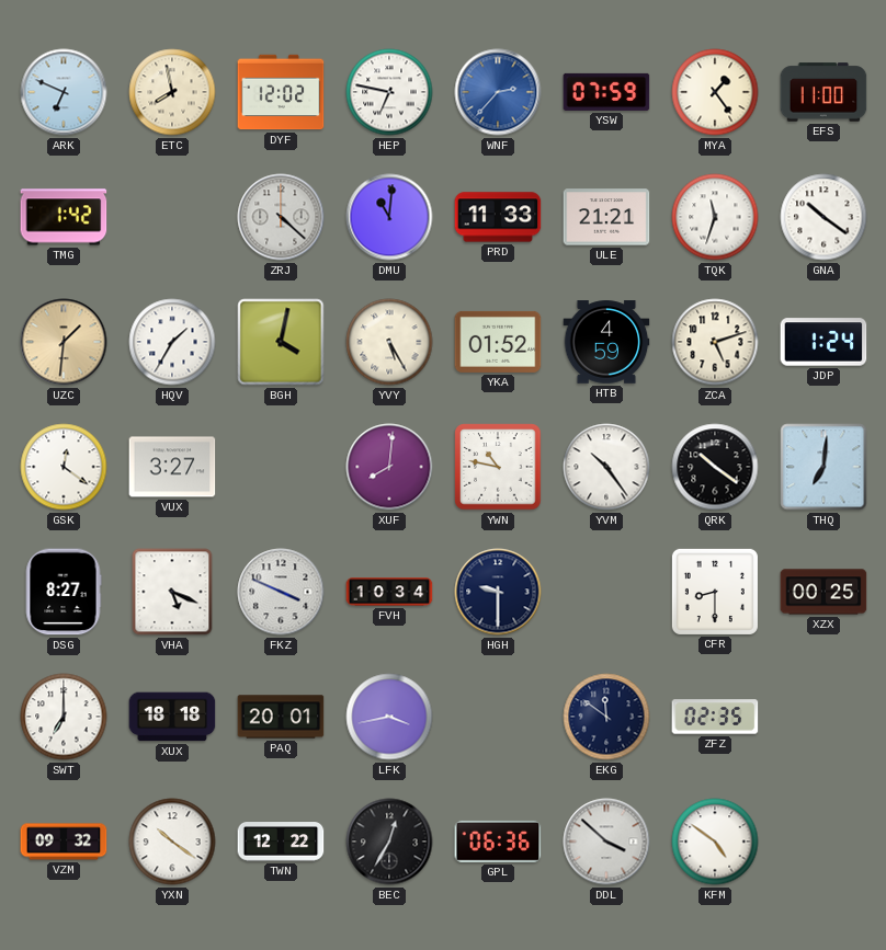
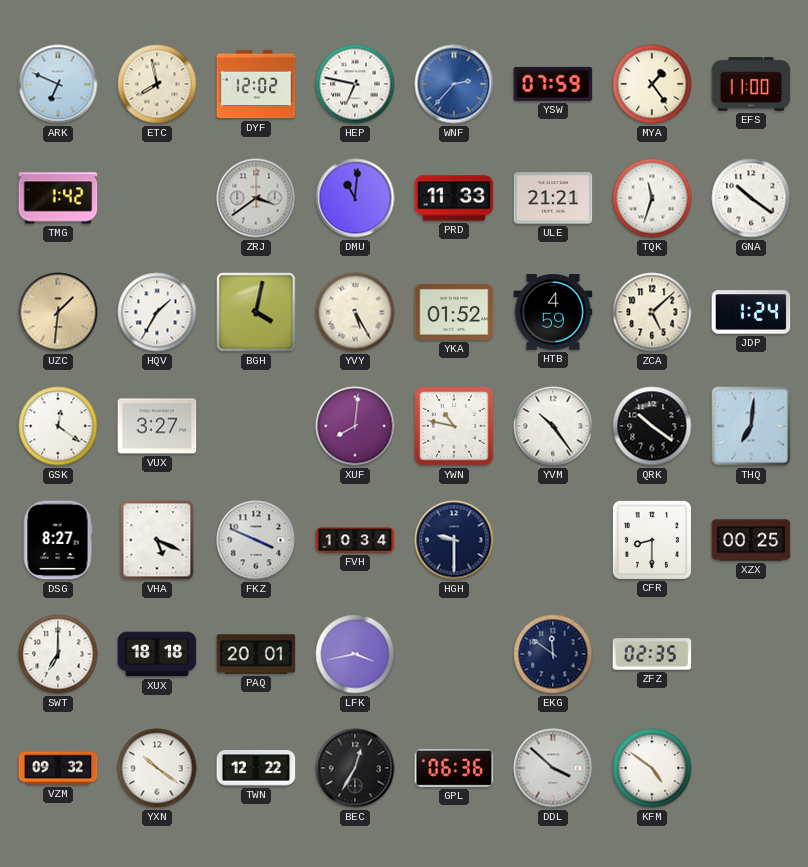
ZRJ: 4:22 -> 3:39
ZCA: 5:12 -> 5:08
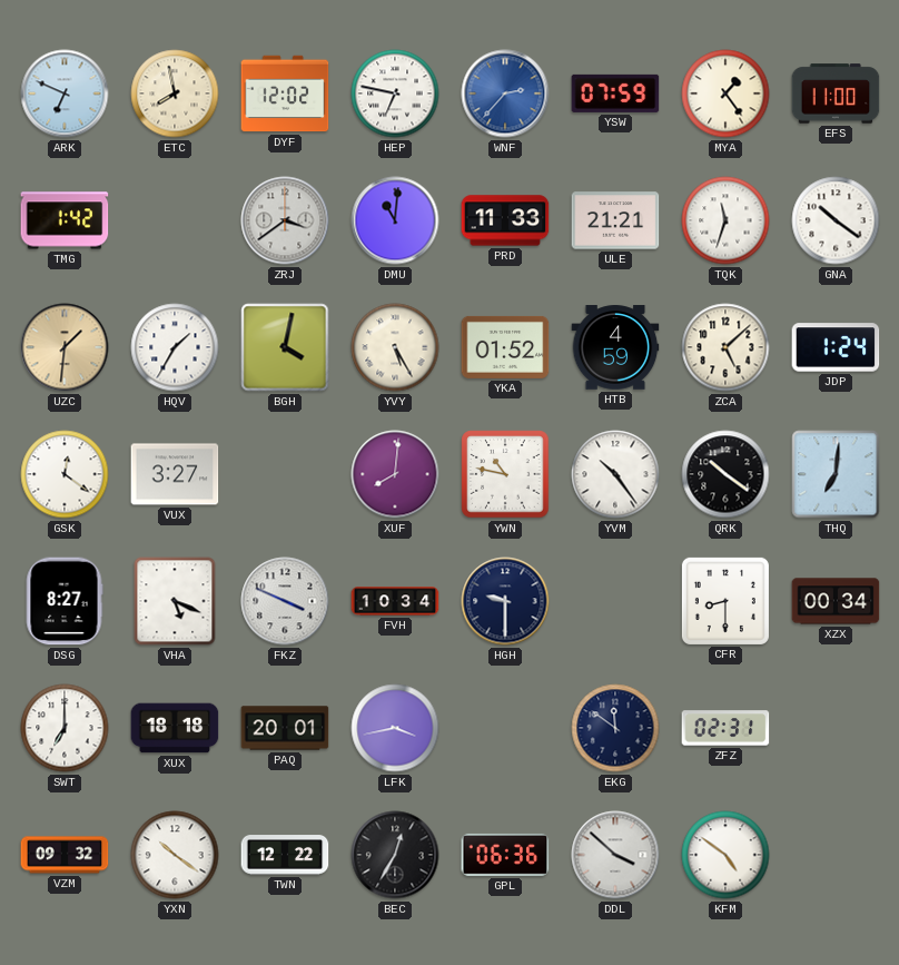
XZX: 00:25 -> 00:34
ZFZ: 02:35 -> 02:31
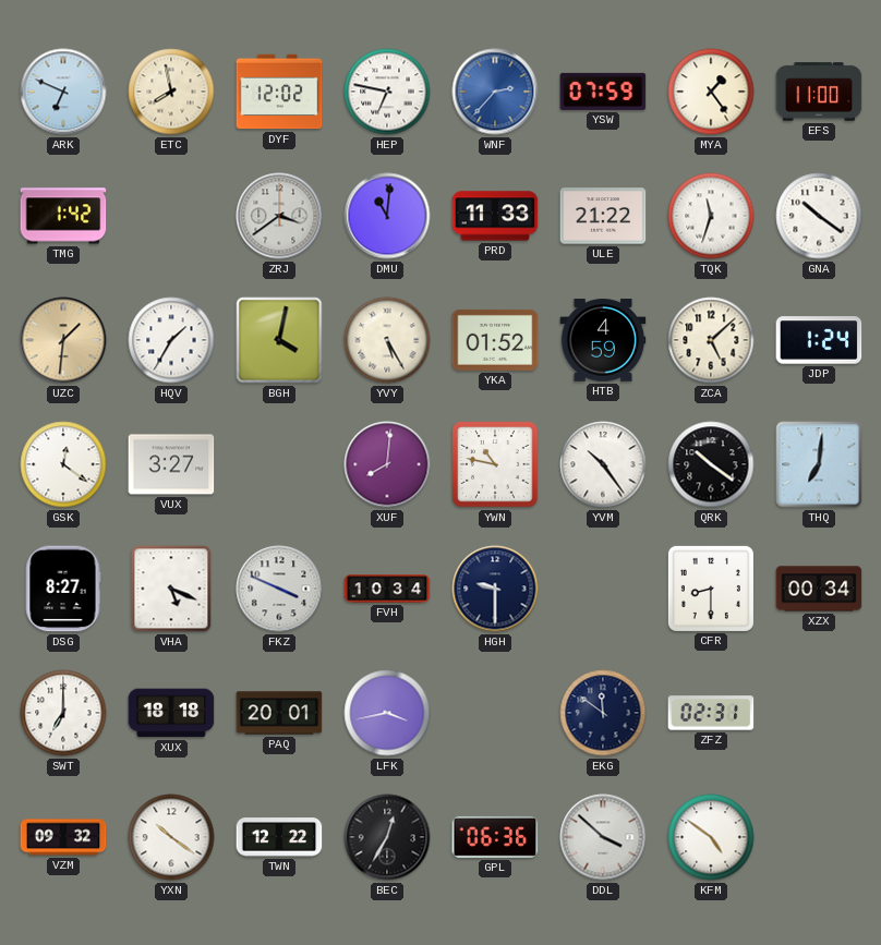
ULE: 21:21 -> 21:22
